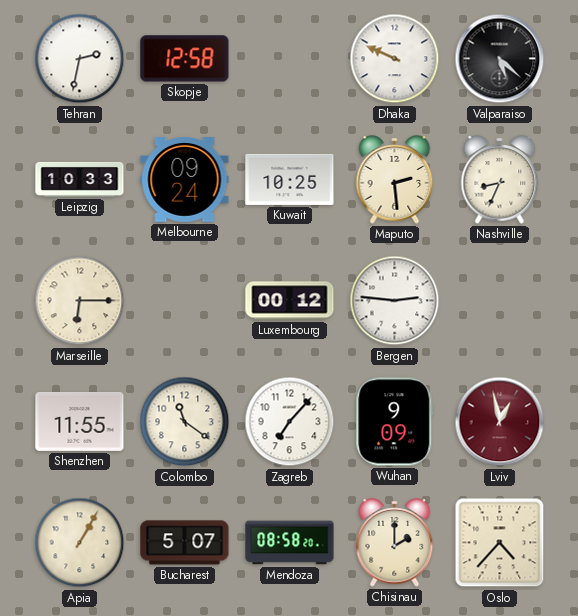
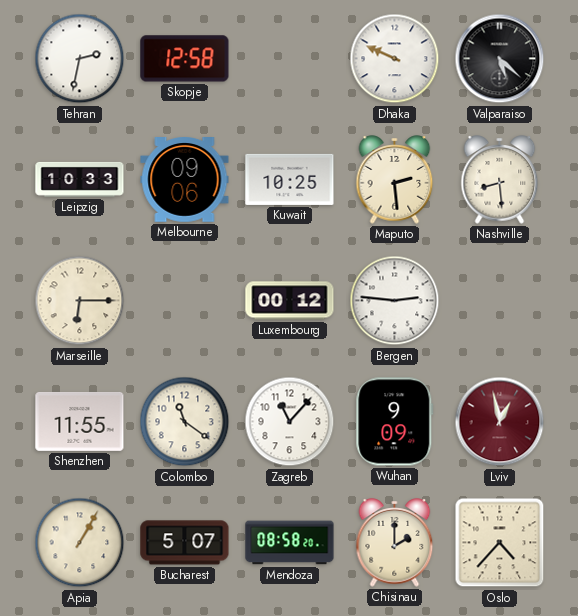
Melbourne: 09:24 -> 09:06
Nashville: 8:34 -> 8:29
Zagreb: 7:07 -> 11:07
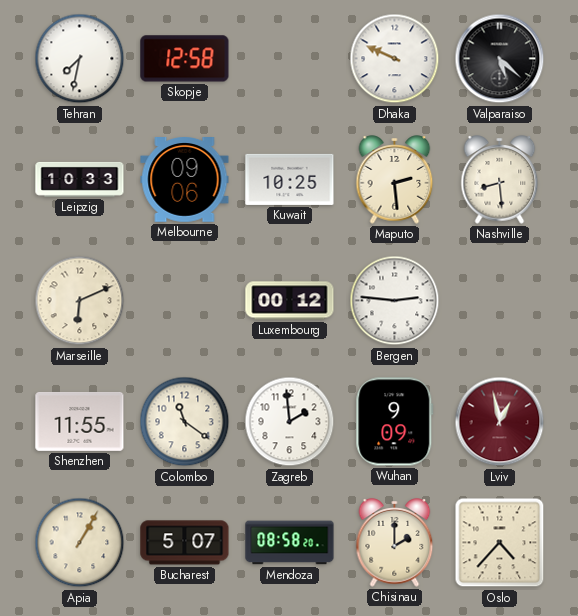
Tehran: 2:32 -> 7:32
Marseille: 6:15 -> 6:11
Zagreb: 11:07 -> 1:59
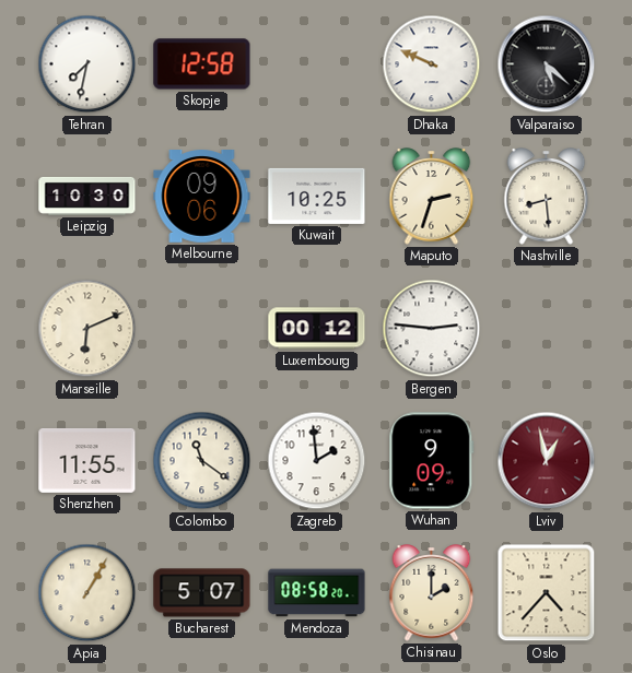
Leipzig: 10:33 -> 10:30
Maputo: 2:29 -> 2:33
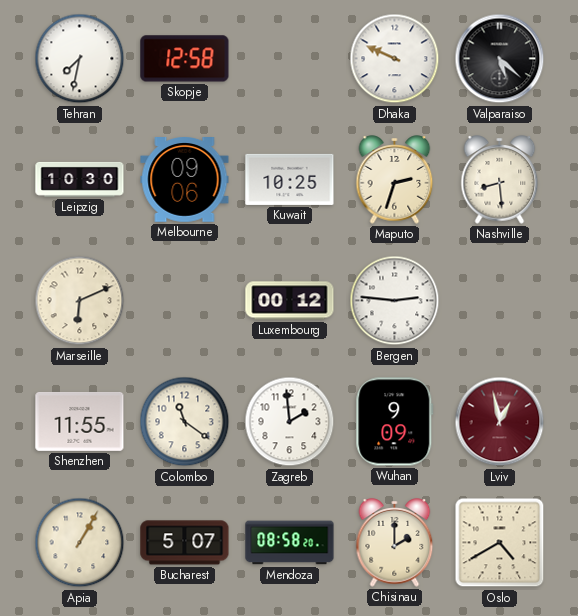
Oslo: 4:37 -> 4:40
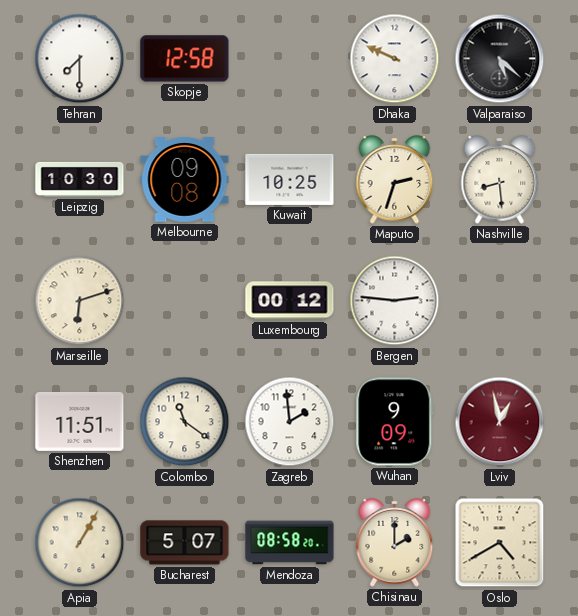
Tehran: 7:32 -> 7:30
Melbourne: 09:06 -> 09:08
Marseille: 6:11 -> 6:12
Shenzhen: 11:55 -> 11:51
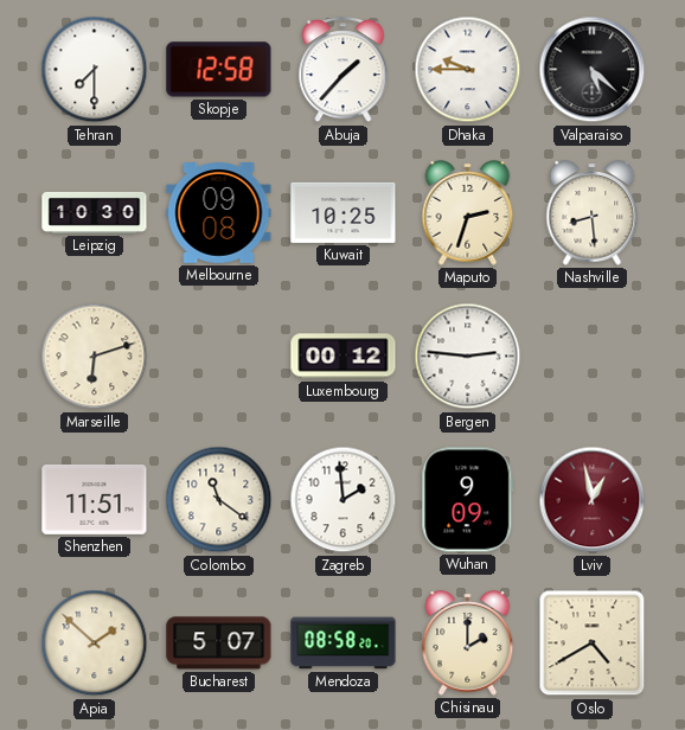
Abuja: none -> 1:37
Dhaka: 9:49 -> 9:45
Apia: 1:05 -> 1:52
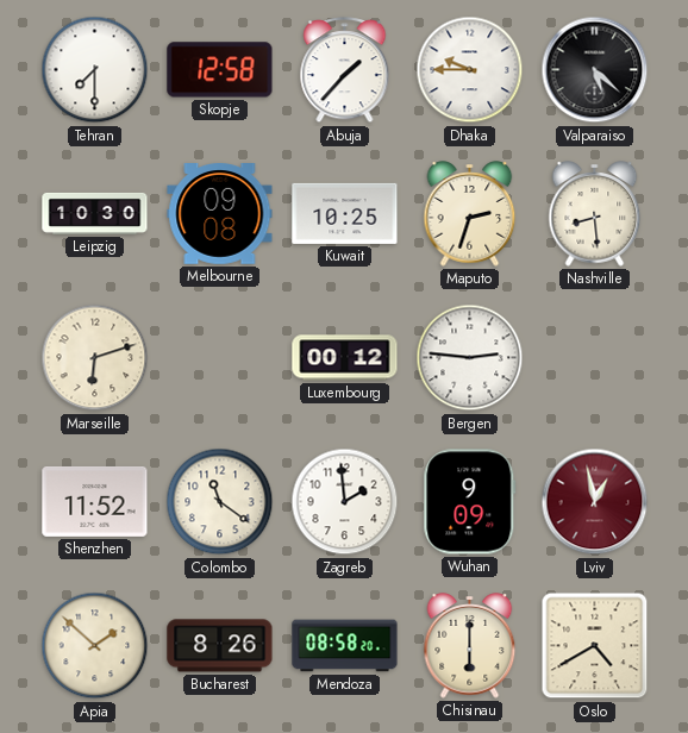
Shenzhen: 11:51 -> 11:52
Bucharest: 5:07 -> 8:26
Chisinau: 2:00 -> 6:00
